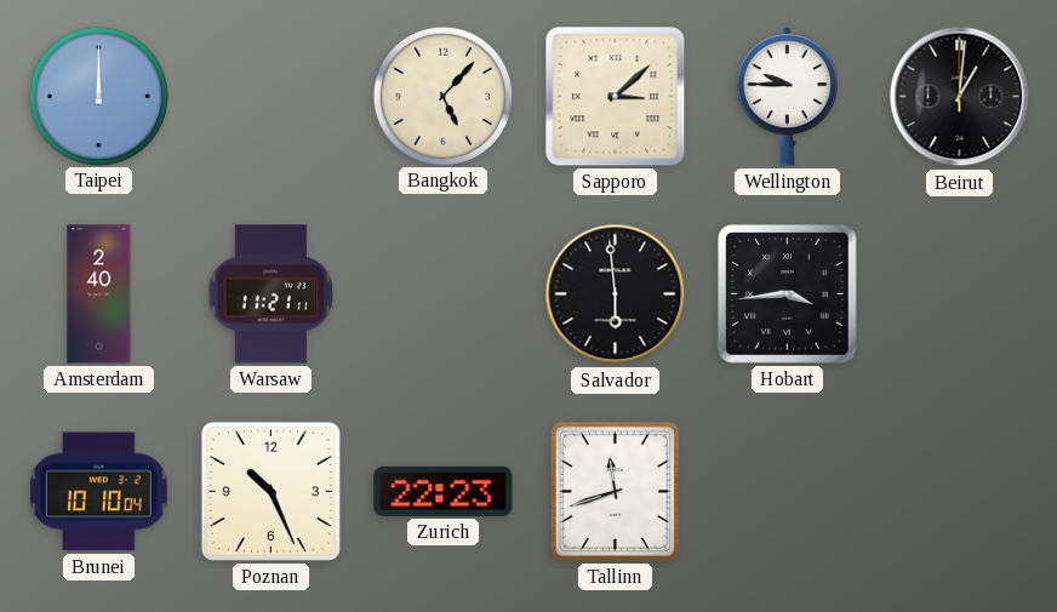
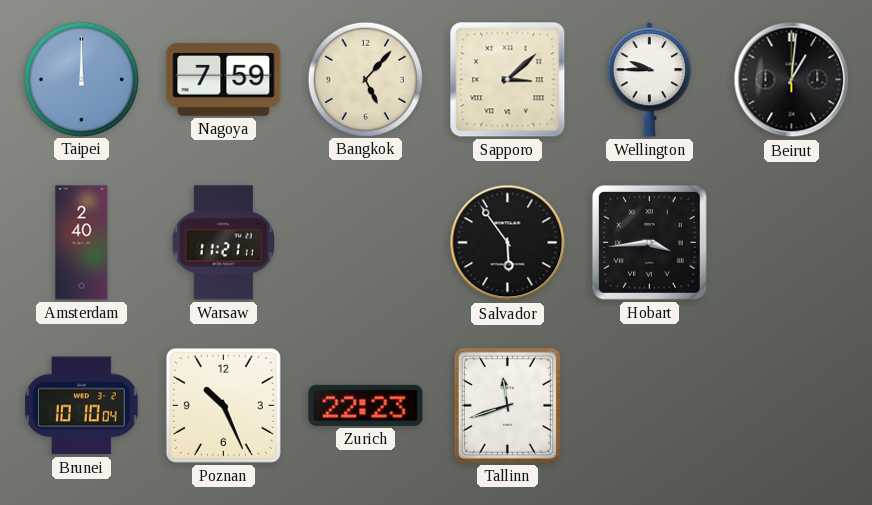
Nagoya: none -> 7:59
Salvador: 5:59 -> 5:54
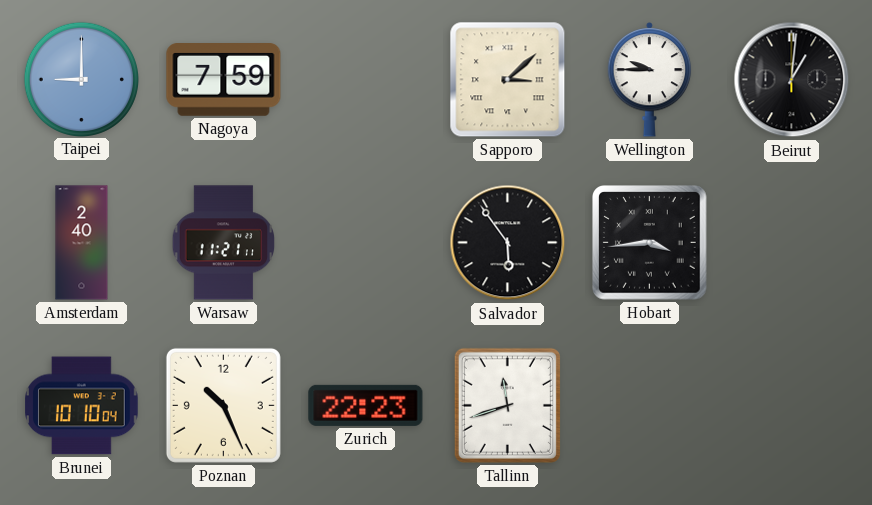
Taipei: 12:00 -> 9:00
Bangkok: 5:07 -> none
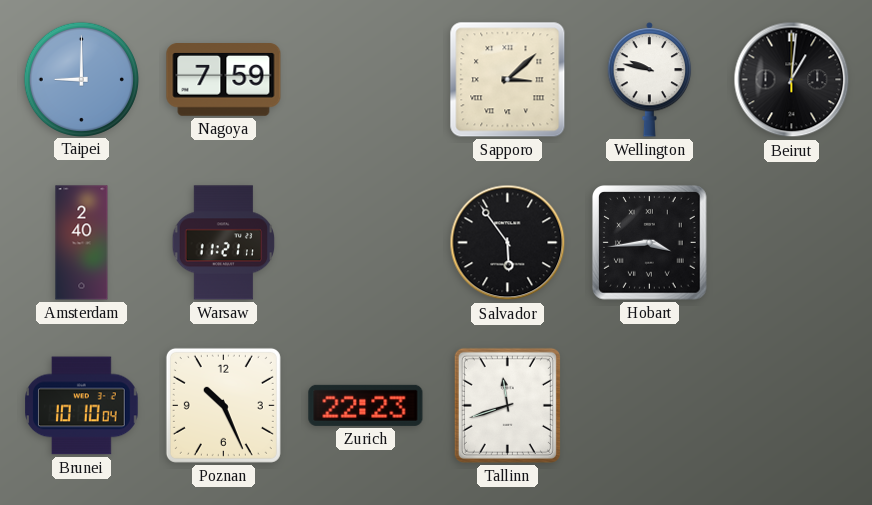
Wellington: 9:45 -> 9:47
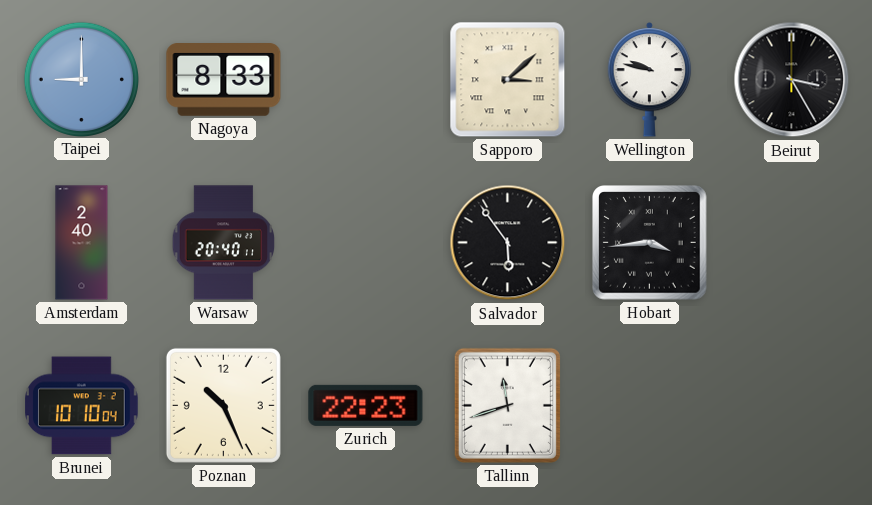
Nagoya: 7:59 -> 8:33
Beirut: 1:01 -> 3:25
Warsaw: 11:21 -> 20:40
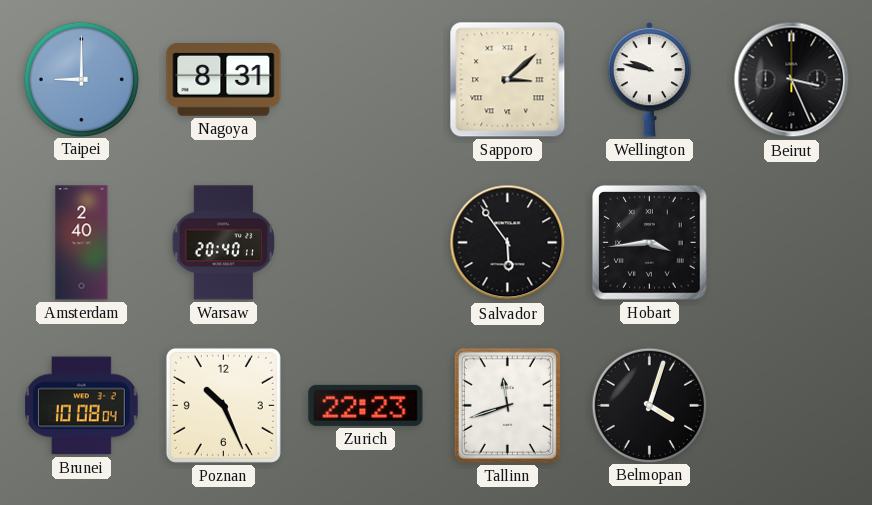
Nagoya: 8:33 -> 8:31
Beirut: 3:25 -> 3:26
Brunei: 10:10 -> 10:08
Belmopan: none -> 4:03
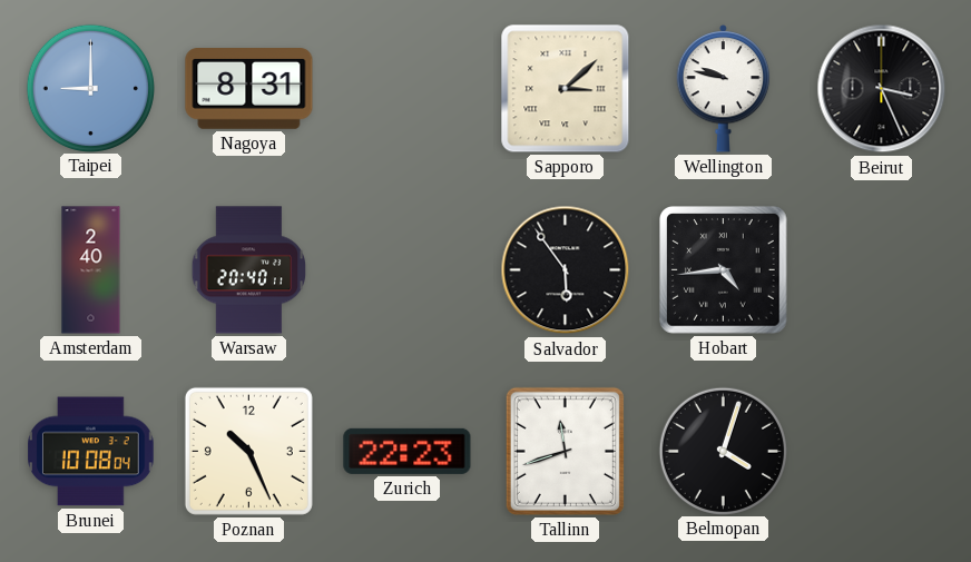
Hobart: 3:44 -> 4:44
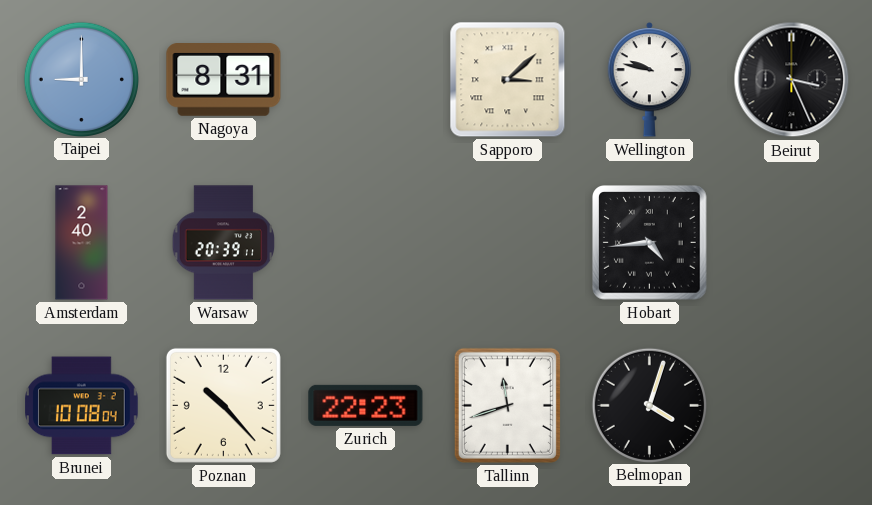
Warsaw: 20:40 -> 20:39
Salvador: 5:54 -> none
Poznan: 10:26 -> 10:23
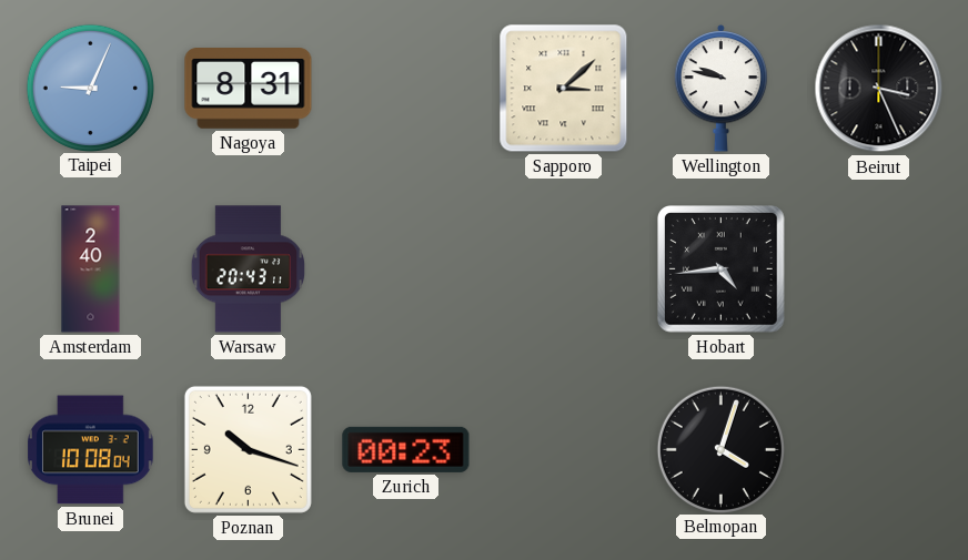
Taipei: 9:00 -> 9:04
Warsaw: 20:39 -> 20:43
Poznan: 10:23 -> 10:18
Zurich: 22:23 -> 00:23
Tallinn: 11:42 -> none
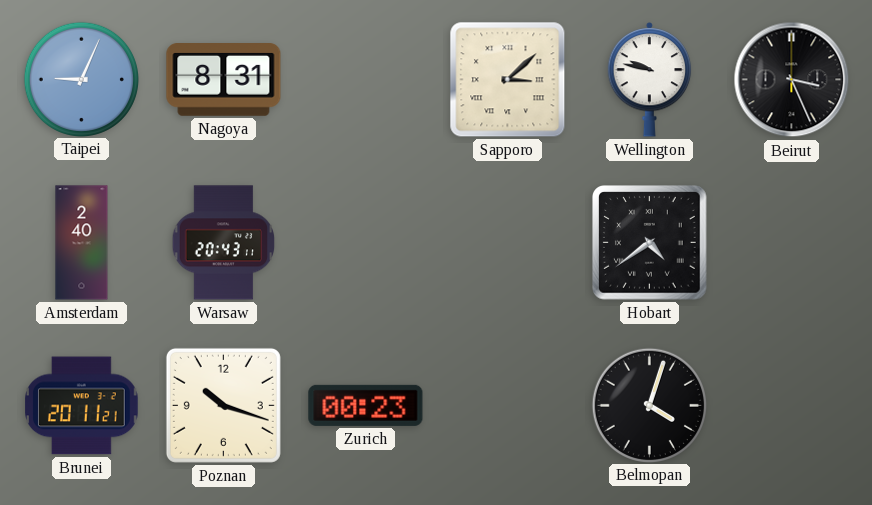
Hobart: 4:44 -> 4:39
Brunei: 10:08 -> 20:11
